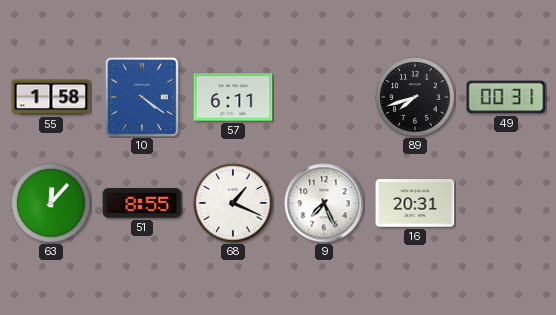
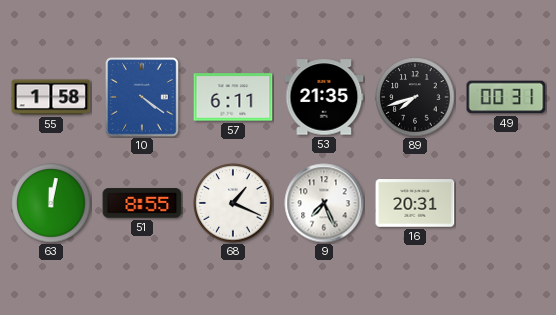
53: none -> 21:35
63: 12:07 -> 12:02
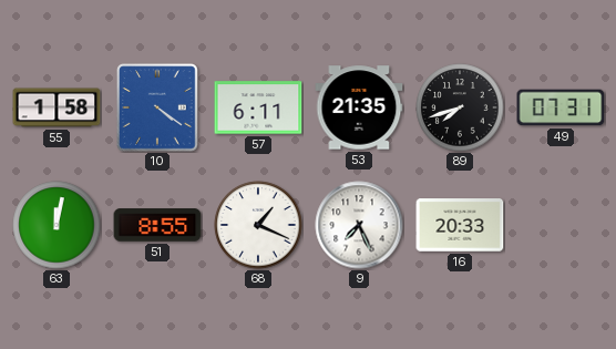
49: 00:31 -> 07:31
16: 20:31 -> 20:33
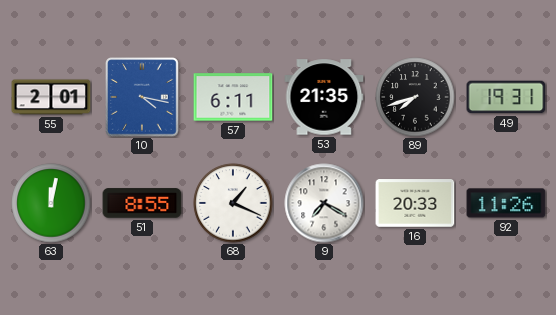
55: 1:58 -> 2:01
10: 4:21 -> 4:17
49: 07:31 -> 19:31
9: 7:26 -> 7:20
92: none -> 11:26
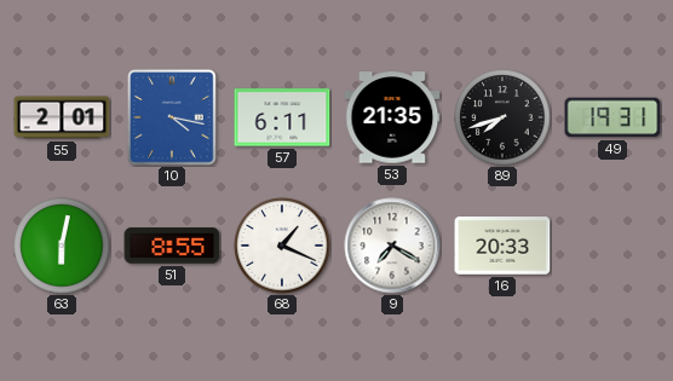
63: 12:02 -> 6:02
92: 11:26 -> none
